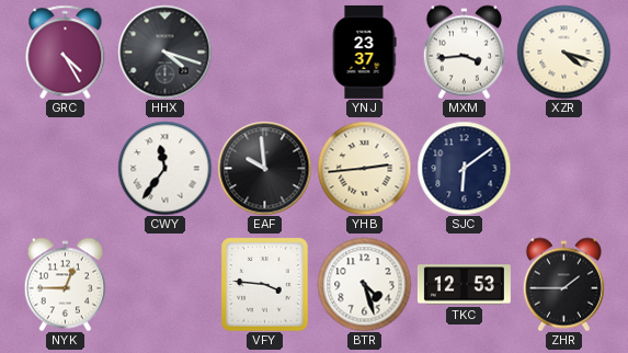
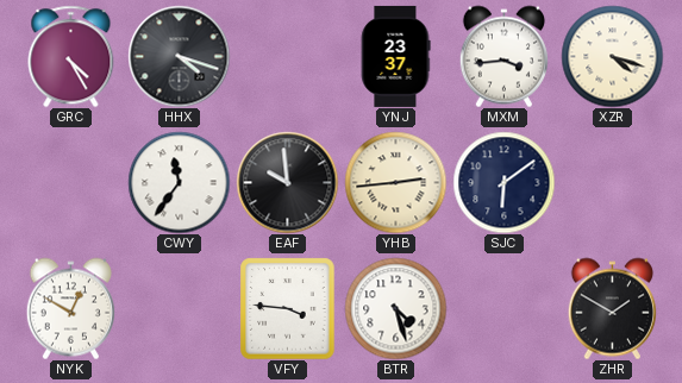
NYK: 12:45 -> 12:50
TKC: 12:53 -> none
ZHR: 1:45 -> 1:50
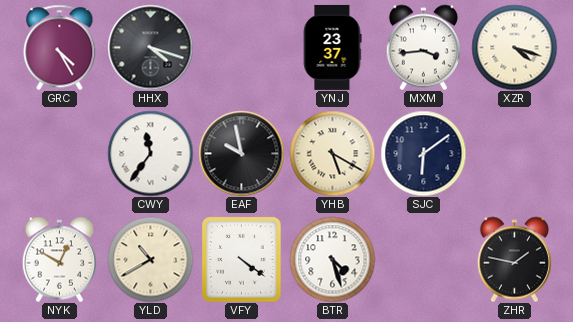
EAF: 9:59 -> 9:58
YHB: 2:44 -> 5:20
YLD: none -> 10:40
VFY: 3:46 -> 4:21
ZHR: 1:50 -> 1:47
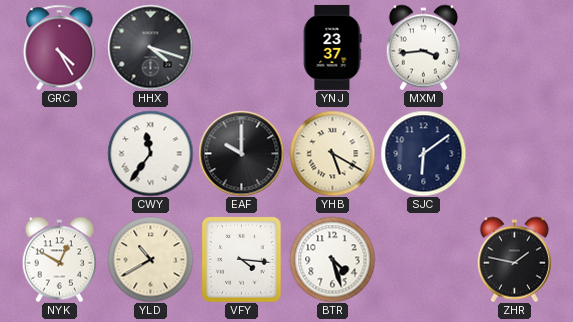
XZR: 4:18 -> none
EAF: 9:58 -> 10:00
VFY: 4:21 -> 4:16
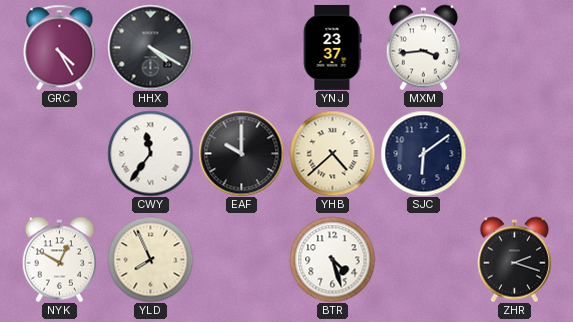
HHX: 4:18 -> 4:20
YHB: 5:20 -> 4:38
YLD: 10:40 -> 7:56
VFY: 4:16 -> none
ZHR: 1:47 -> 2:18
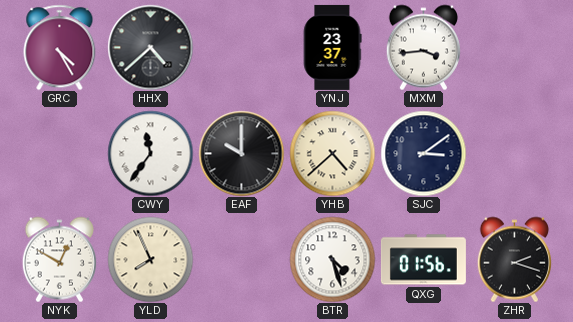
HHX: 4:20 -> 4:38
SJC: 6:09 -> 3:09
QXG: none -> 01:56
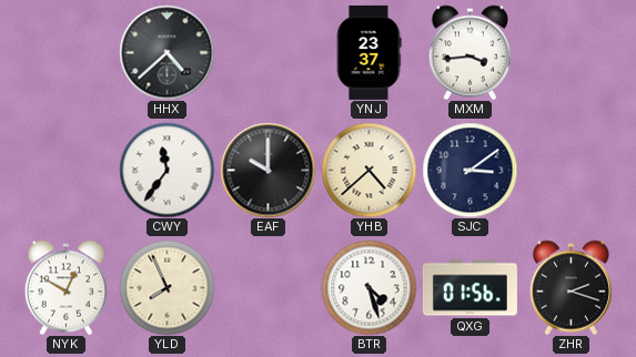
GRC: 4:25 -> none
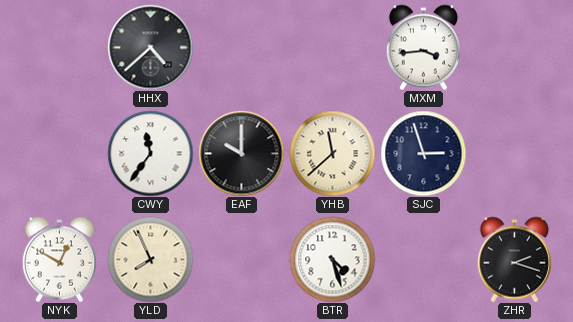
YNJ: 23:37 -> none
YHB: 4:38 -> 11:38
SJC: 3:09 -> 2:57
QXG: 01:56 -> none
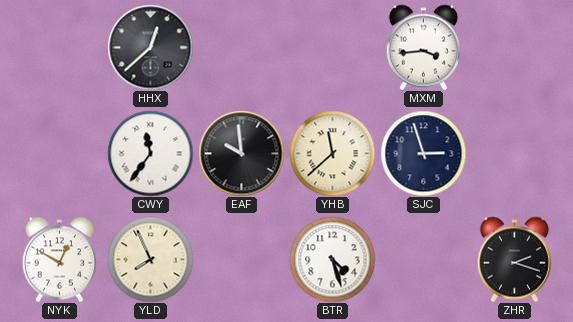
HHX: 4:38 -> 12:38
EAF: 10:00 -> 9:59
